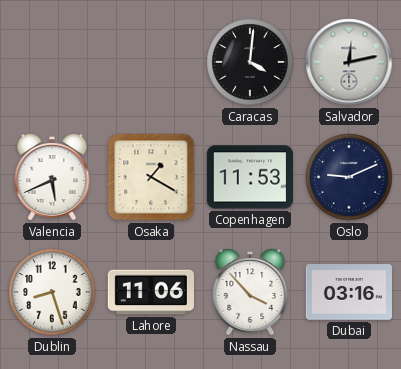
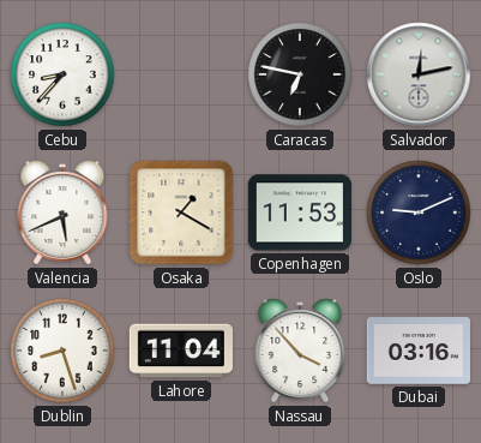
Cebu: none -> 8:37
Caracas: 4:01 -> 6:47
Lahore: 11:06 -> 11:04
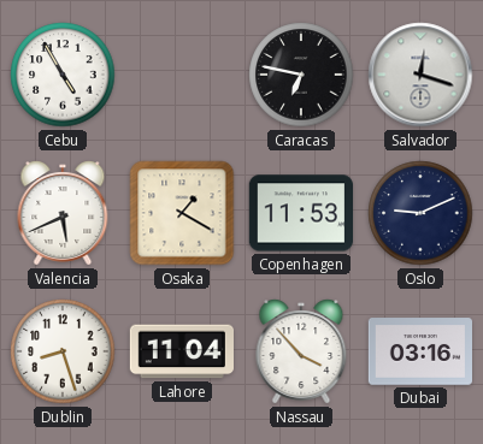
Cebu: 8:37 -> 4:55
Salvador: 12:13 -> 12:18
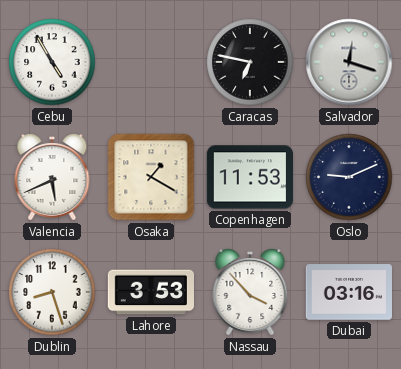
Lahore: 11:04 -> 3:53
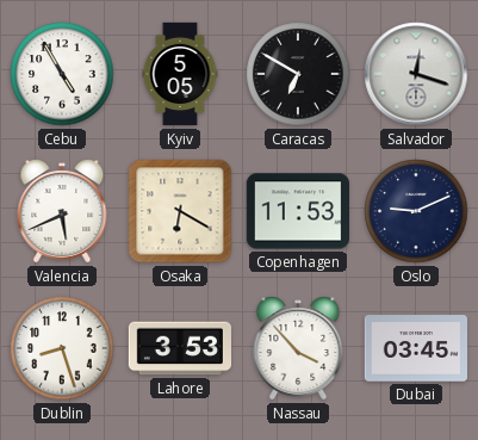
Kyiv: none -> 5:05
Caracas: 6:47 -> 6:50
Osaka: 1:20 -> 6:20
Dubai: 03:16 -> 03:45
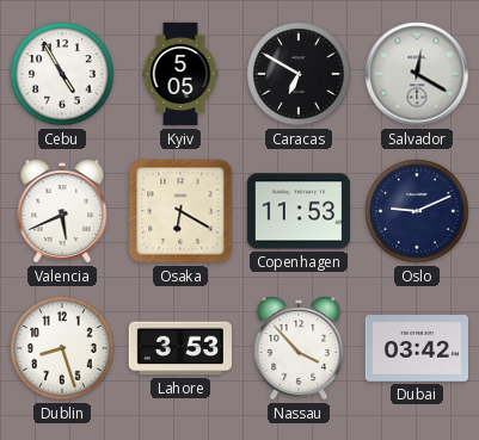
Salvador: 12:18 -> 12:20
Dubai: 03:45 -> 03:42
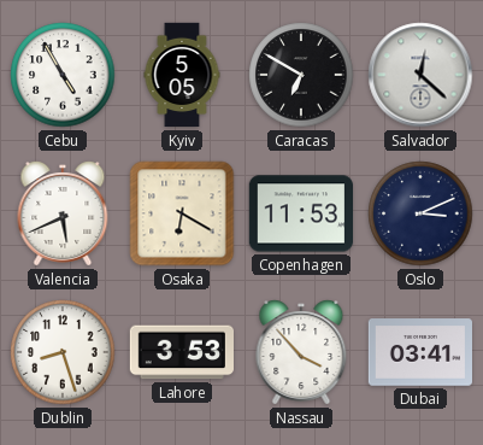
Salvador: 12:20 -> 12:22
Oslo: 9:11 -> 3:11
Dubai: 03:42 -> 03:41
